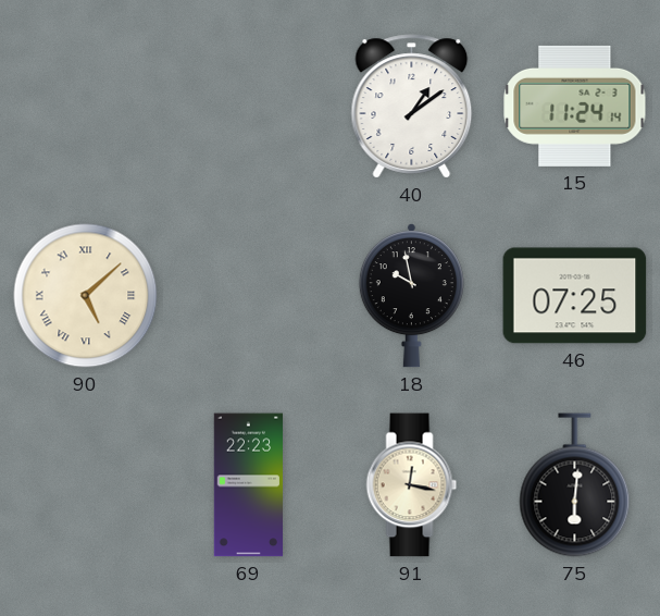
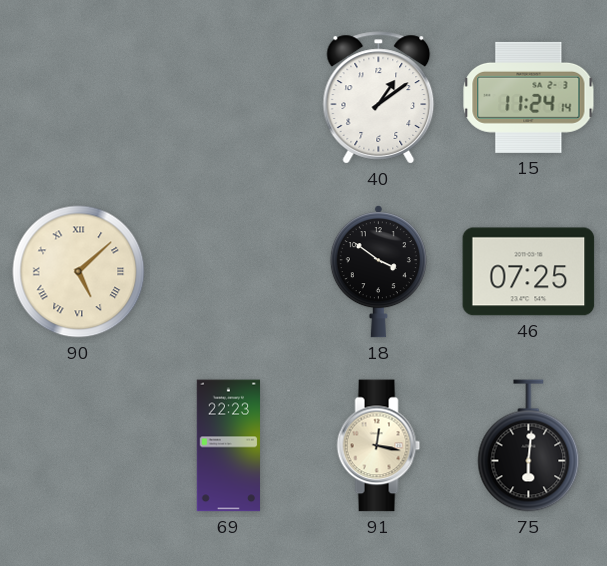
18: 9:58 -> 3:51
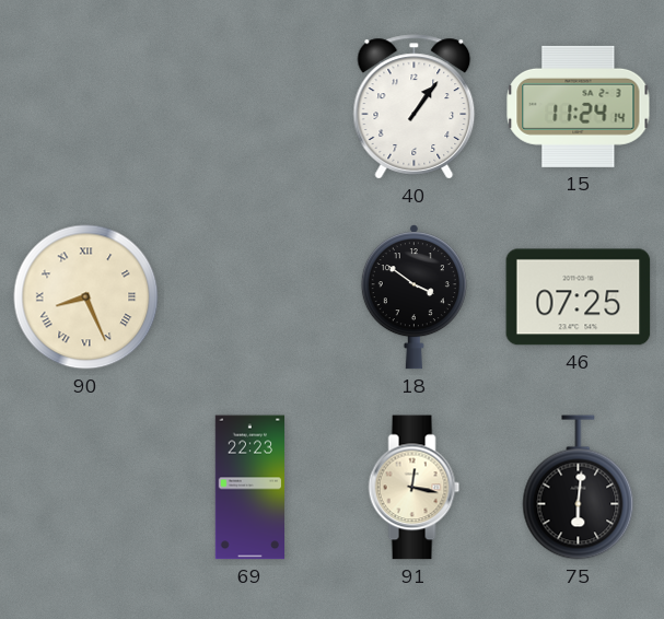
40: 1:09 -> 1:06
90: 5:08 -> 8:26
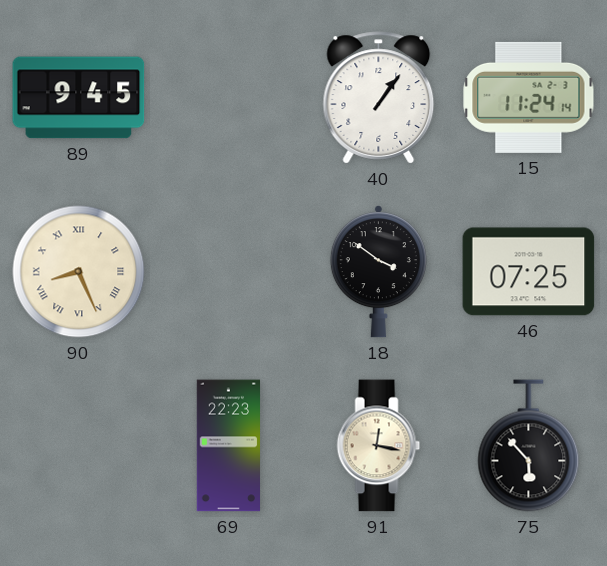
89: none -> 9:45
75: 6:01 -> 5:53
